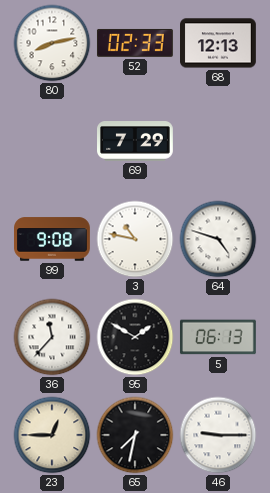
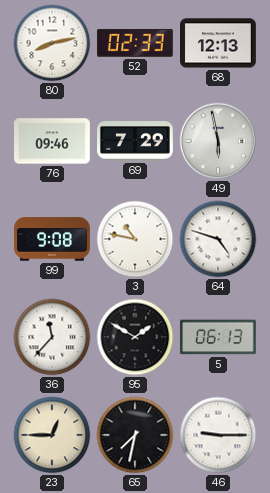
76: none -> 09:46
49: none -> 5:58
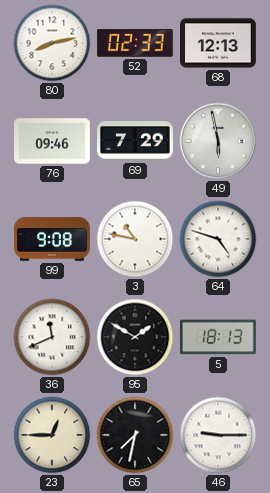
36: 11:37 -> 11:41
5: 06:13 -> 18:13
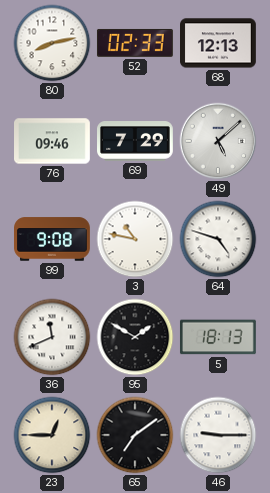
49: 5:58 -> 5:08
65: 7:32 -> 7:09
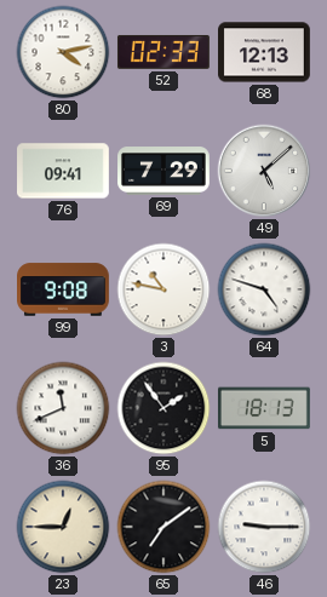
80: 8:13 -> 4:13
76: 09:46 -> 09:41
95: 1:50 -> 1:54
